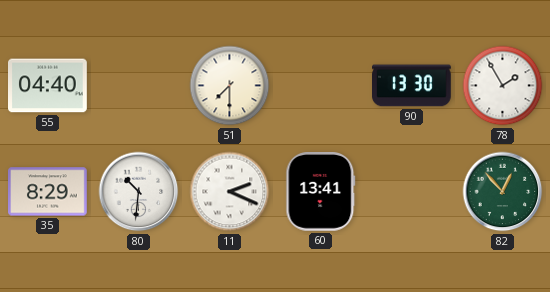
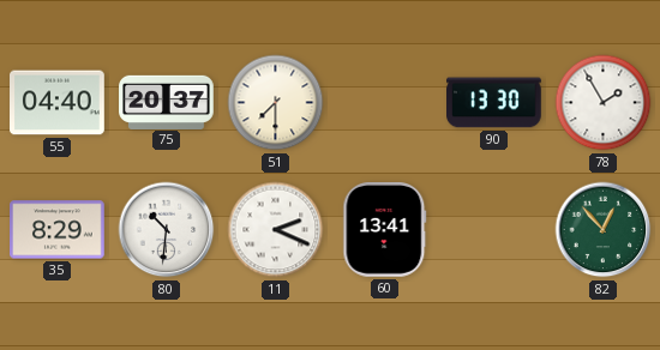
75: none -> 20:37
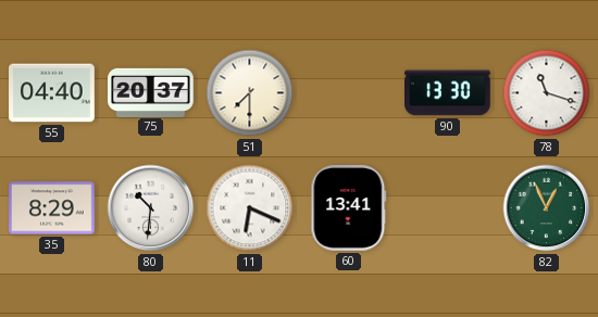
78: 1:55 -> 11:18
11: 2:19 -> 6:19
82: 12:53 -> 12:56
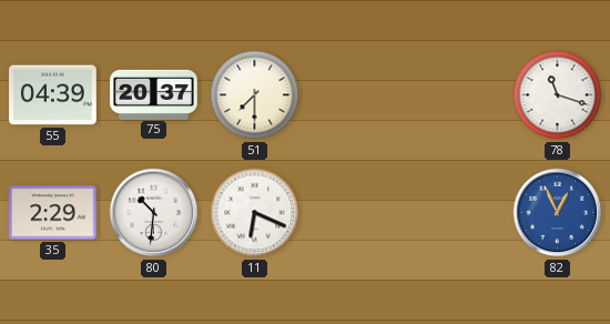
55: 04:40 -> 04:39
90: 13:30 -> none
35: 8:29 -> 2:29
60: 13:41 -> none
82 dial: green -> blue
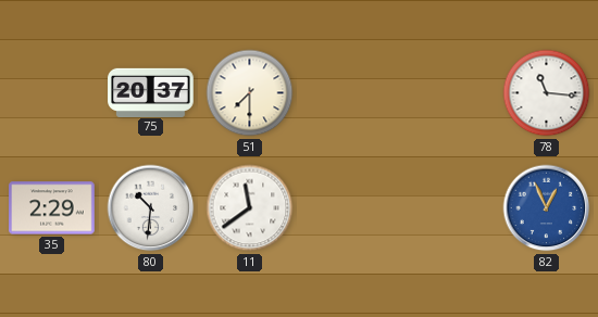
55: 04:39 -> none
78: 11:18 -> 11:16
11: 6:19 -> 11:39
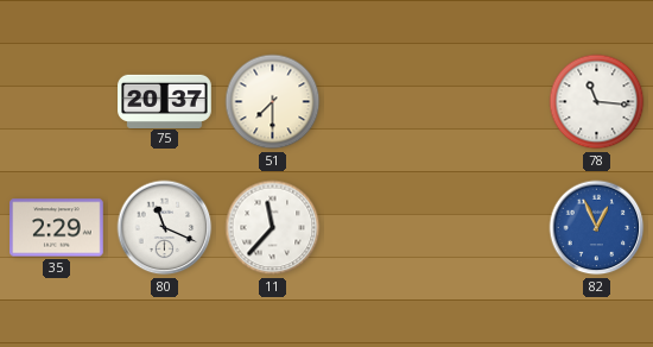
80: 10:31 -> 11:19
11: 11:39 -> 11:37
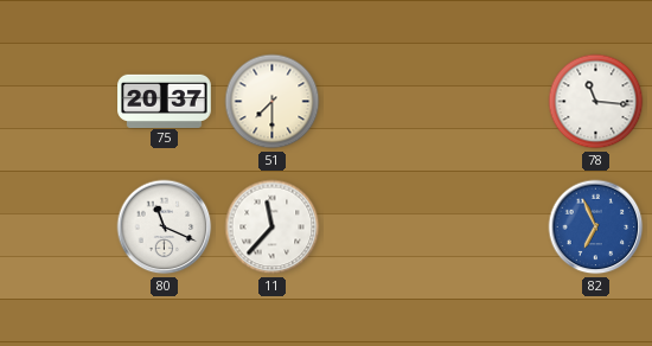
35: 2:29 -> none
82: 12:56 -> 6:56
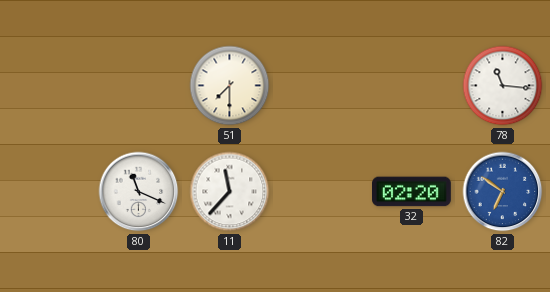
75: 20:37 -> none
32: none -> 02:20
82: 6:56 -> 6:51
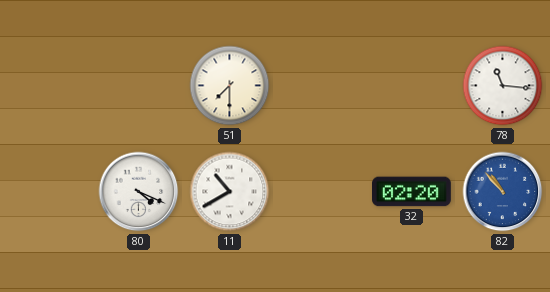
80: 11:19 -> 4:19
11: 11:37 -> 10:40
82: 6:51 -> 10:53
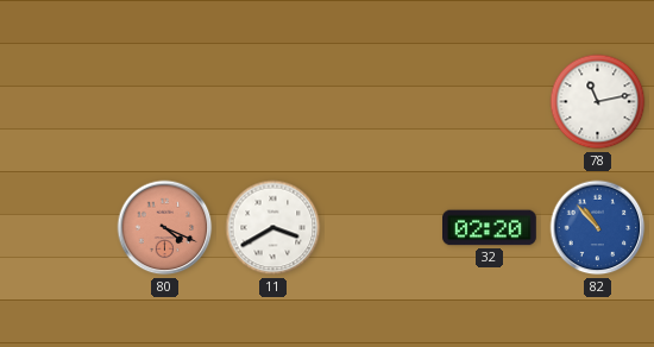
51: 7:30 -> none
78: 11:16 -> 11:13
80 dial: white -> salmon
11: 10:40 -> 3:40
